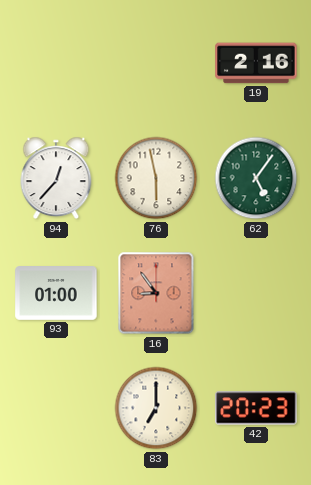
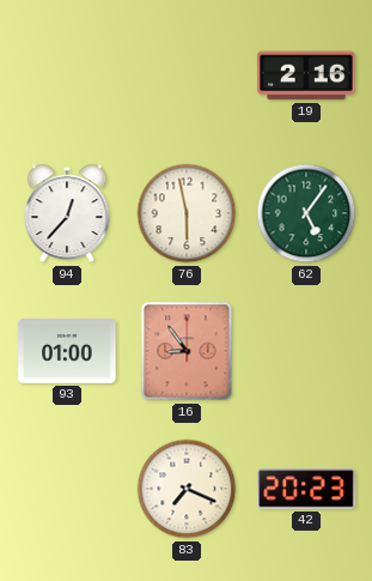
83: 7:00 -> 7:19
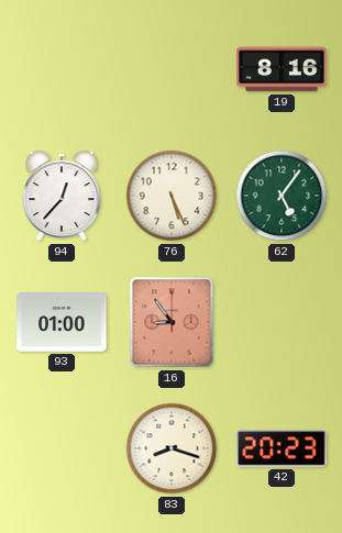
19: 2:16 -> 8:16
76: 5:58 -> 5:26
83: 7:19 -> 8:18
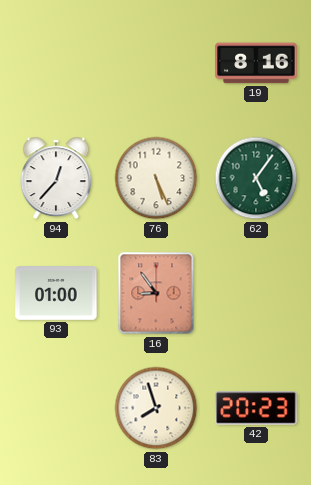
83: 8:18 -> 7:57
